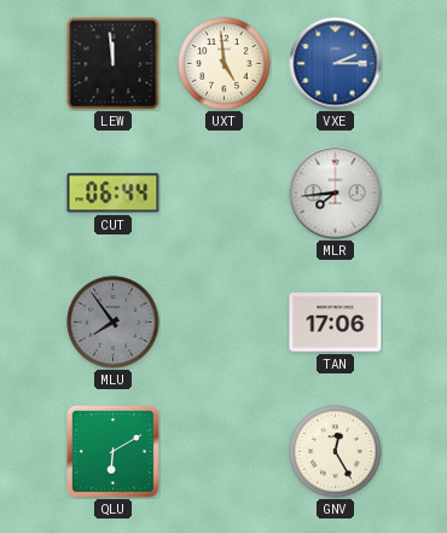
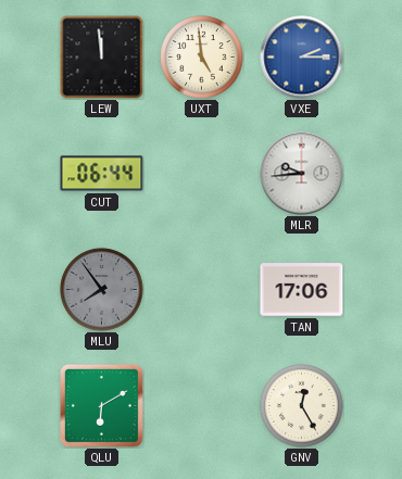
MLR: 7:44 -> 9:44
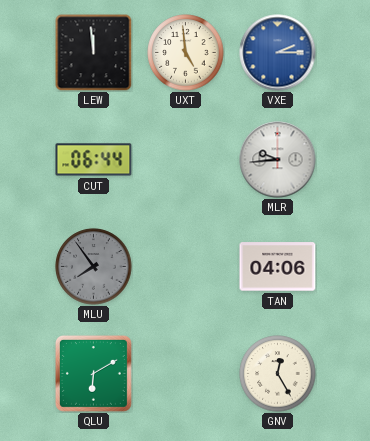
TAN: 17:06 -> 04:06
